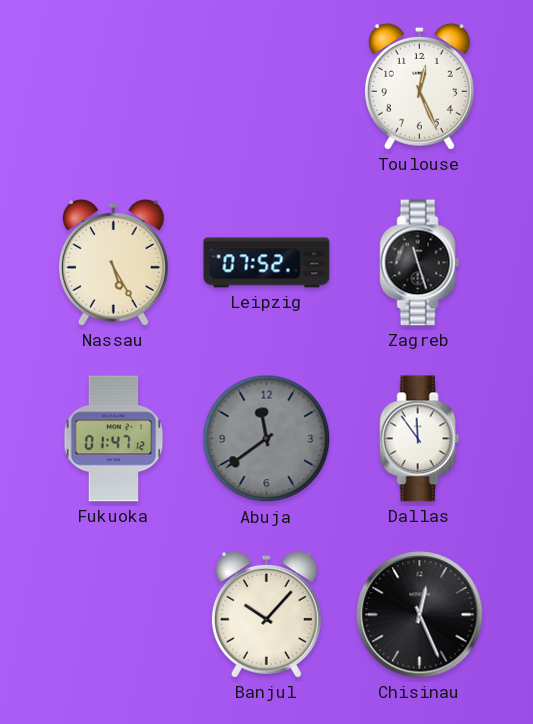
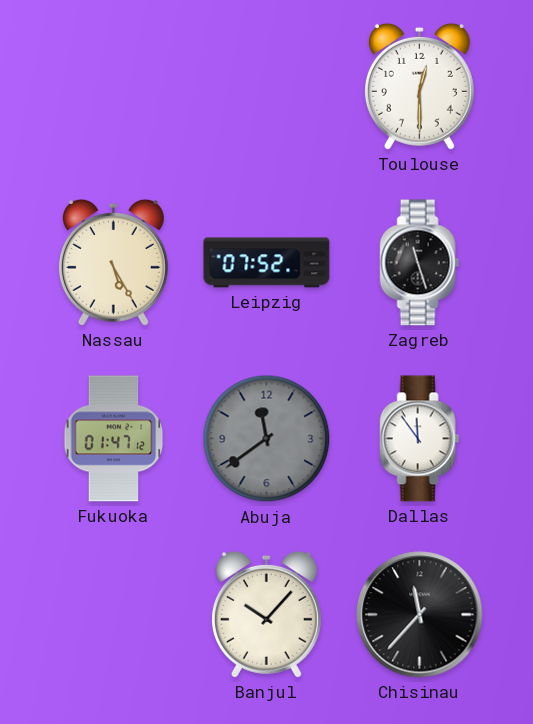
Toulouse: 12:26 -> 12:30
Chisinau: 12:26 -> 11:37
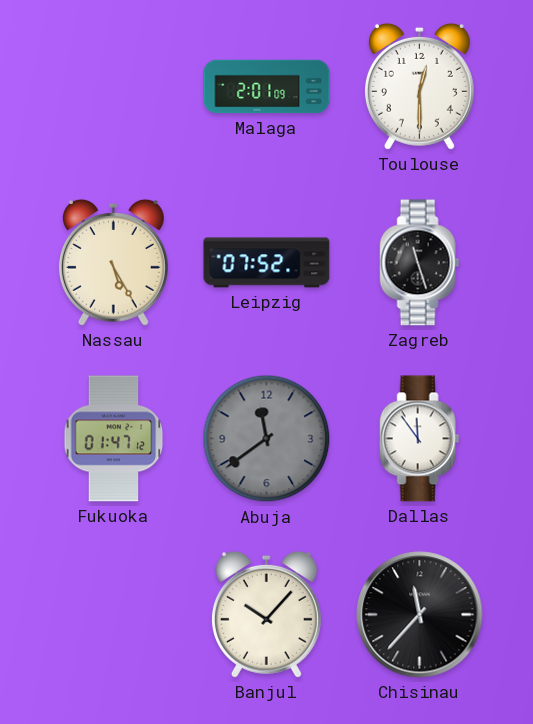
Malaga: none -> 2:01
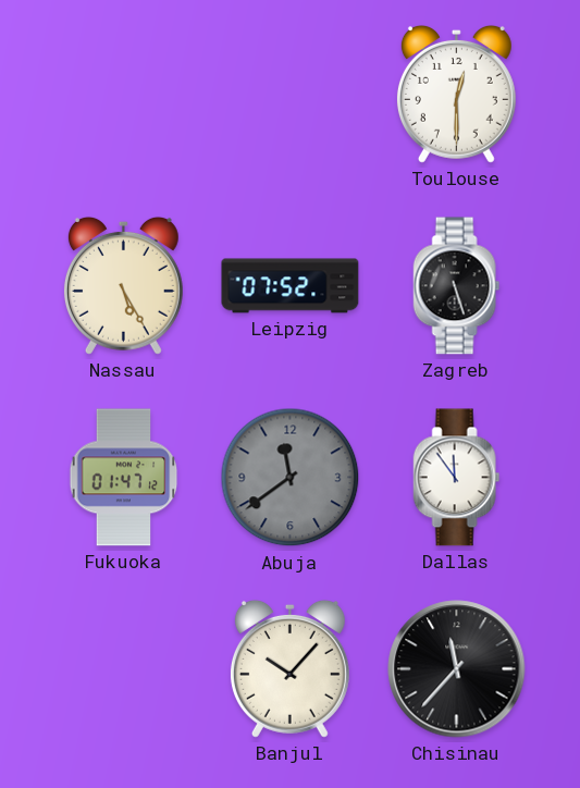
Malaga: 2:01 -> none
Zagreb: 11:27 -> 5:27
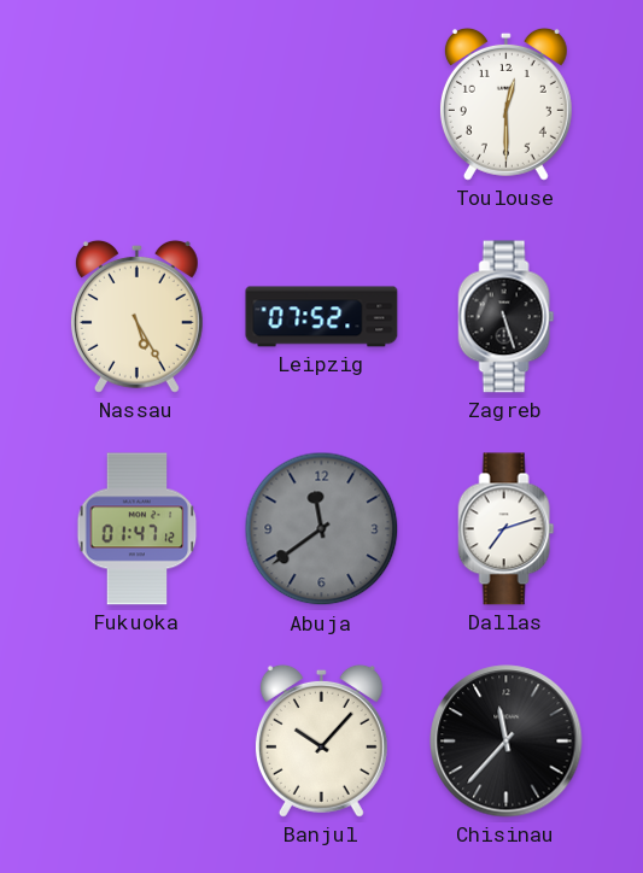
Dallas: 11:54 -> 7:12
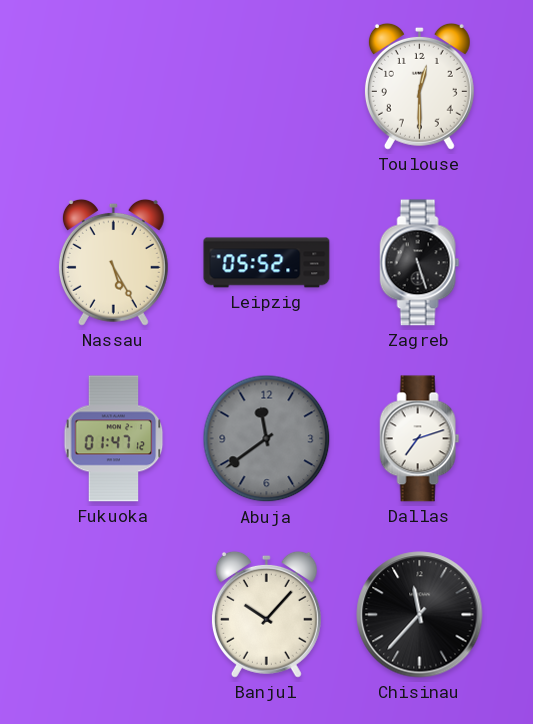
Leipzig: 07:52 -> 05:52
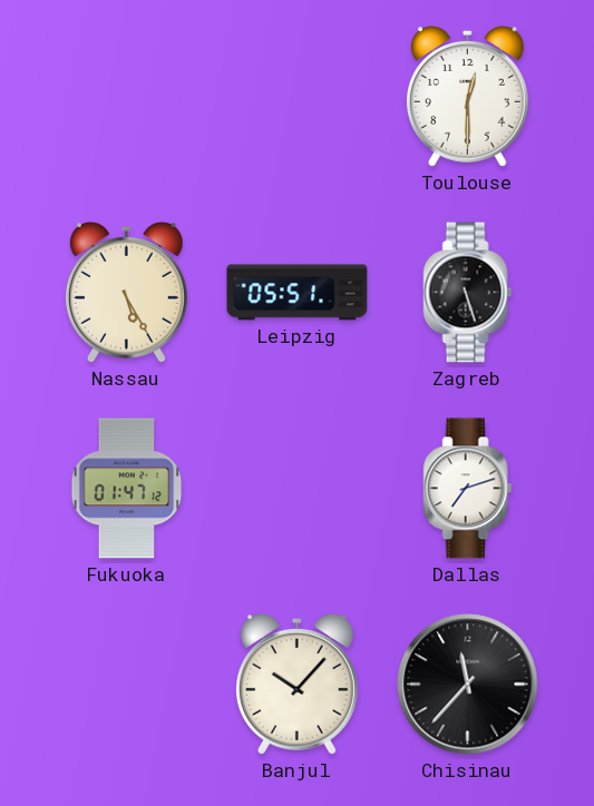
Leipzig: 05:52 -> 05:51
Abuja: 11:39 -> none
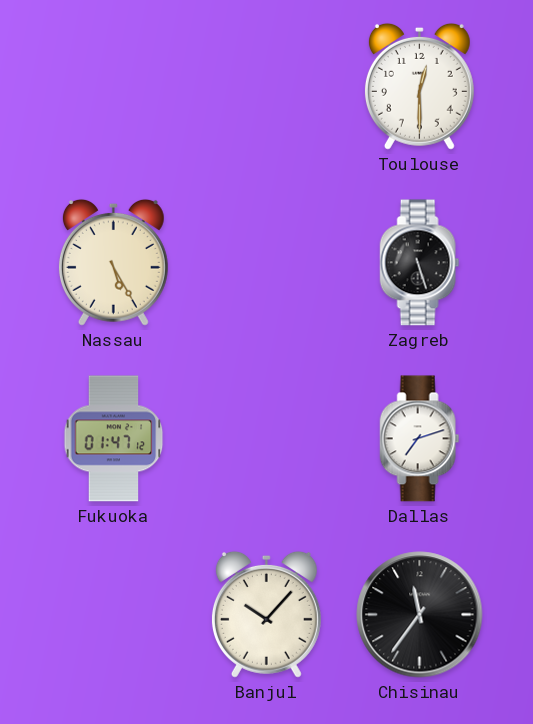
Leipzig: 05:51 -> none
Chisinau: 11:37 -> 11:36
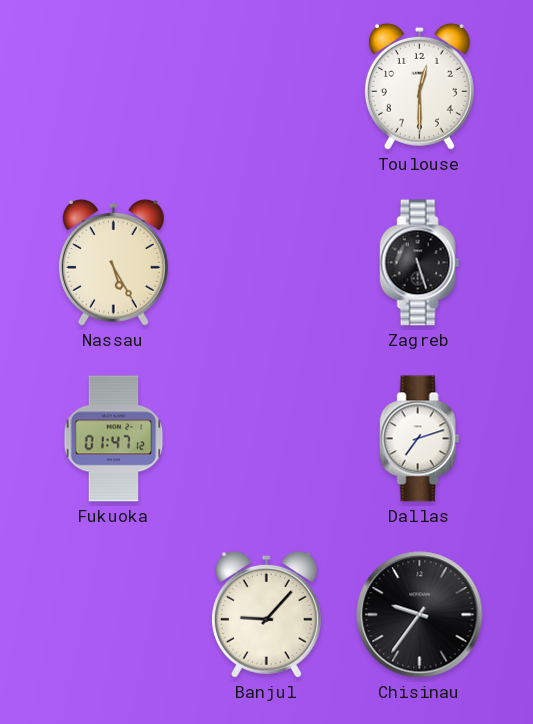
Banjul: 10:07 -> 9:07
Chisinau: 11:36 -> 9:36
